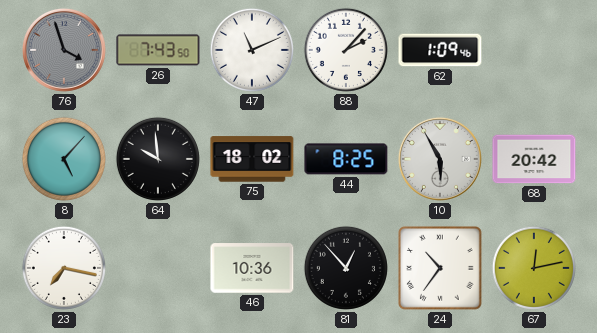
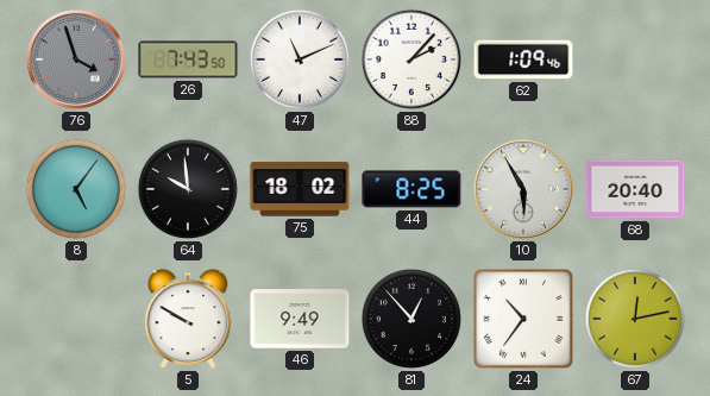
8: 5:07 -> 5:06
68: 20:42 -> 20:40
23: 7:17 -> none
5: none -> 9:50
46: 10:36 -> 9:49
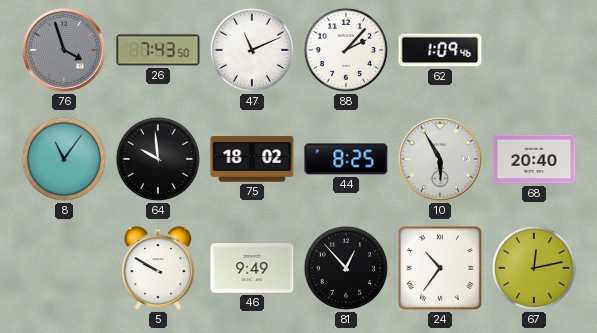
8: 5:06 -> 11:06
